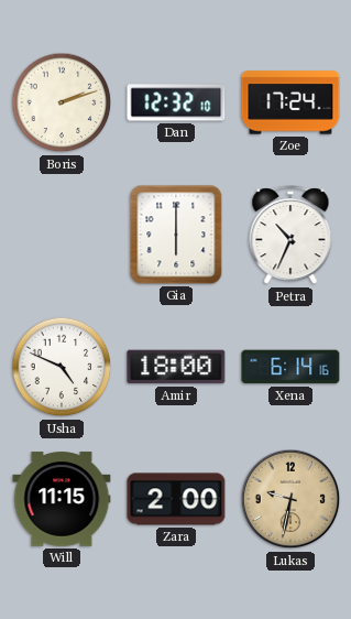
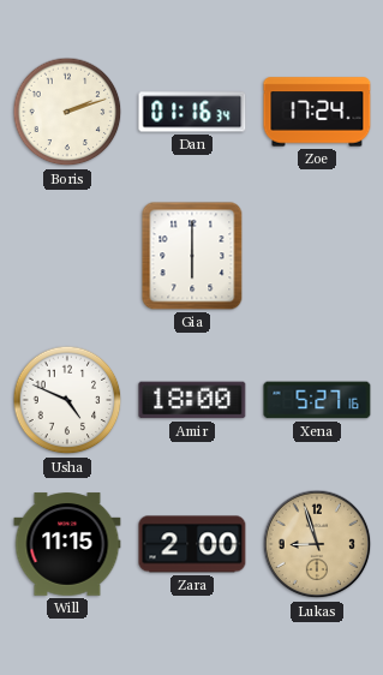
Dan: 12:32 -> 01:16
Petra: 10:34 -> none
Xena: 6:14 -> 5:27
Lukas: 9:32 -> 8:57
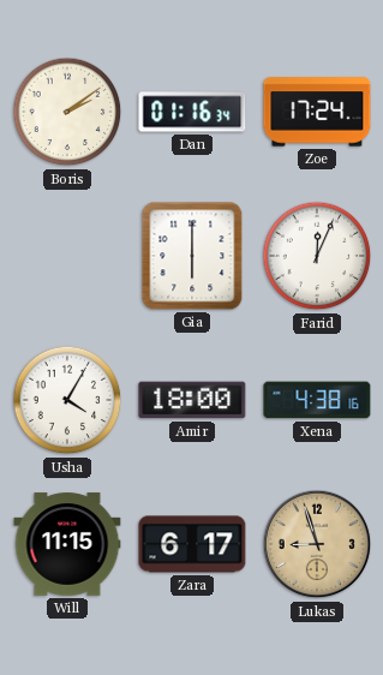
Boris: 2:12 -> 2:09
Farid: none -> 12:04
Usha: 4:49 -> 4:05
Xena: 5:27 -> 4:38
Zara: 2:00 -> 6:17
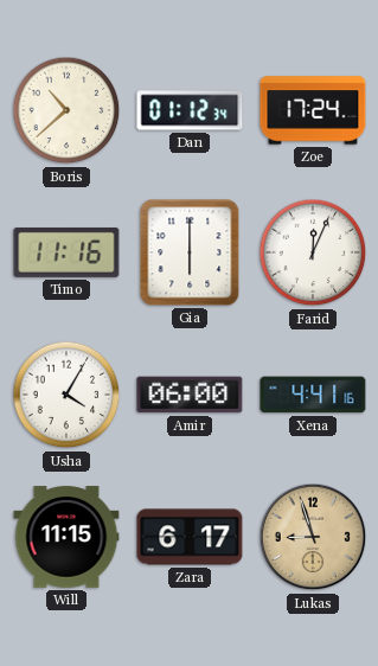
Boris: 2:09 -> 10:38
Dan: 01:16 -> 01:12
Timo: none -> 11:16
Amir: 18:00 -> 06:00
Xena: 4:38 -> 4:41
